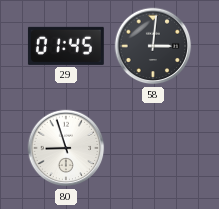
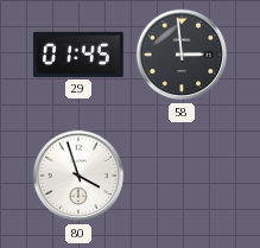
58: 3:01 -> 2:59
80: 8:57 -> 3:57
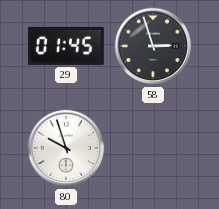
58: 2:59 -> 2:57
80: 3:57 -> 9:57
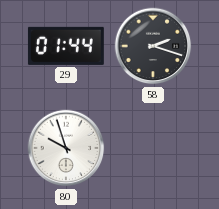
29: 01:45 -> 01:44
58: 2:57 -> 2:18
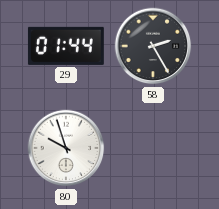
58: 2:18 -> 2:25
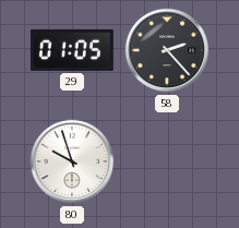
29: 01:44 -> 01:05
58: 2:25 -> 2:23
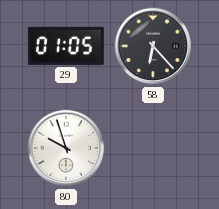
58: 2:23 -> 6:23
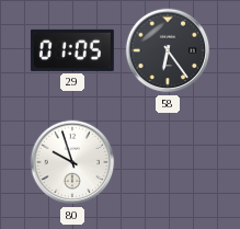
58: 6:23 -> 6:24
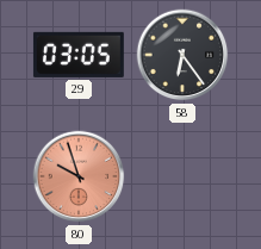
29: 01:05 -> 03:05
80 dial: white -> salmon
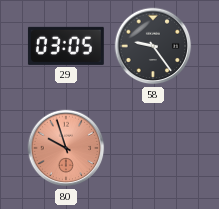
58: 6:24 -> 9:24
